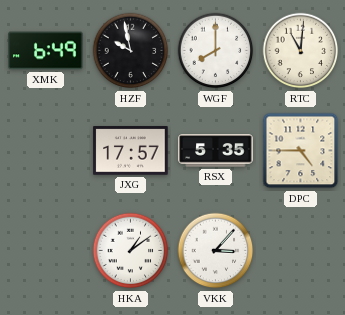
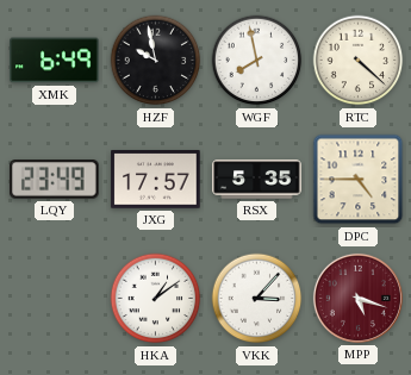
WGF: 8:00 -> 7:58
RTC: 11:01 -> 4:22
LQY: none -> 23:49
MPP: none -> 5:18
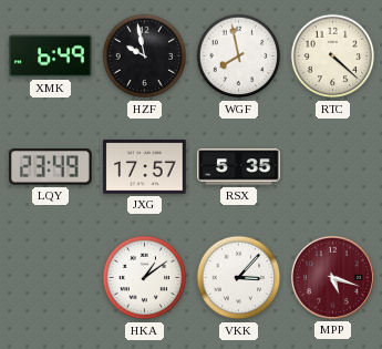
DPC: 4:45 -> none
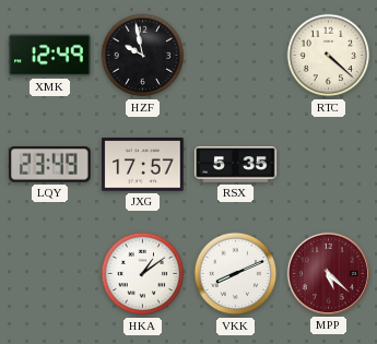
XMK: 6:49 -> 12:49
WGF: 7:58 -> none
VKK: 3:07 -> 8:11
MPP: 5:18 -> 5:22
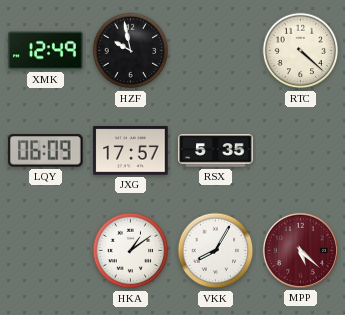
LQY: 23:49 -> 06:09
VKK: 8:11 -> 8:05
